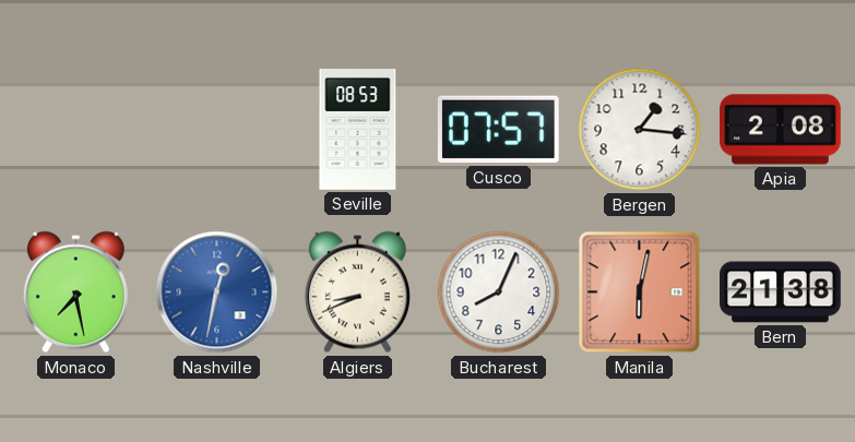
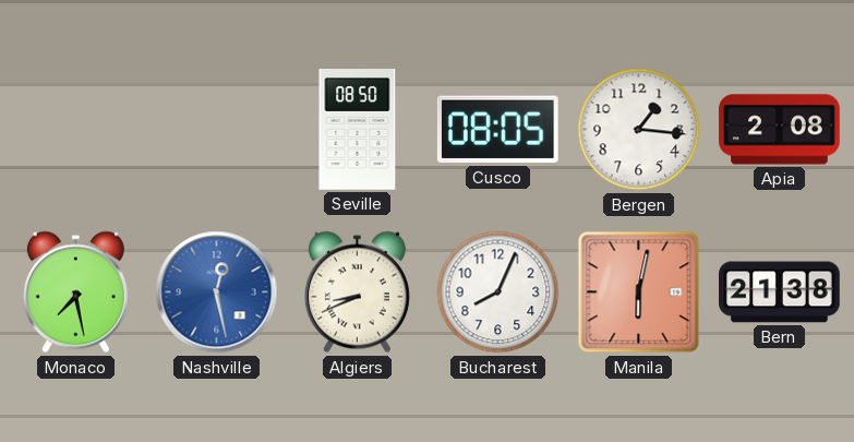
Seville: 08:53 -> 08:50
Cusco: 07:57 -> 08:05
Nashville: 12:32 -> 12:28
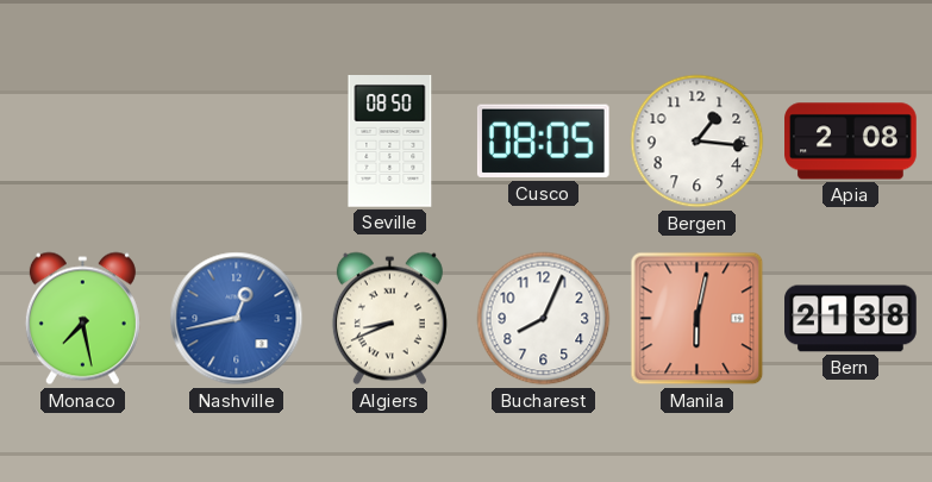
Nashville: 12:28 -> 12:43
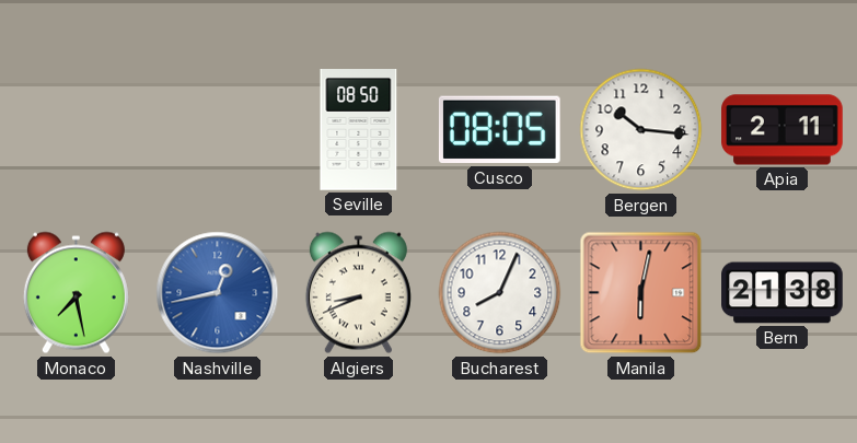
Bergen: 1:16 -> 10:16
Apia: 2:08 -> 2:11
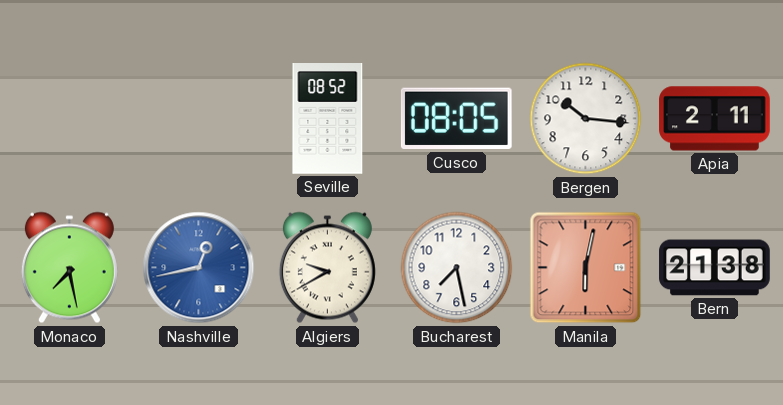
Seville: 08:50 -> 08:52
Algiers: 8:41 -> 9:40
Bucharest: 8:04 -> 7:28
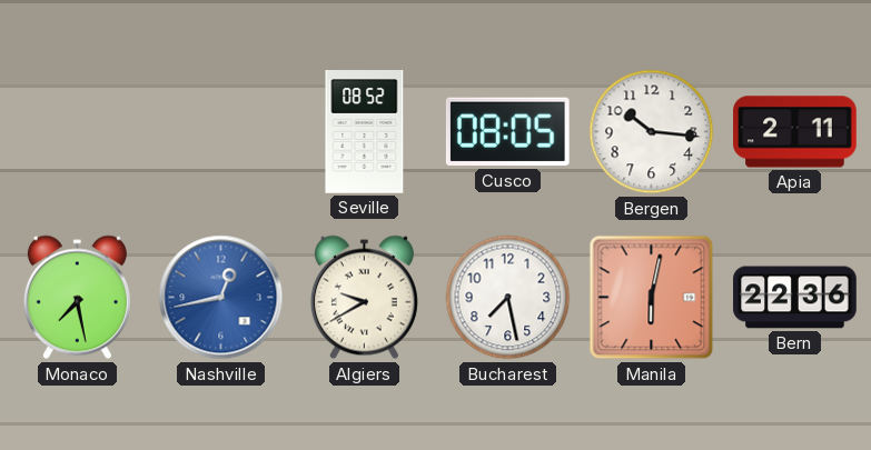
Bern: 21:38 -> 22:36
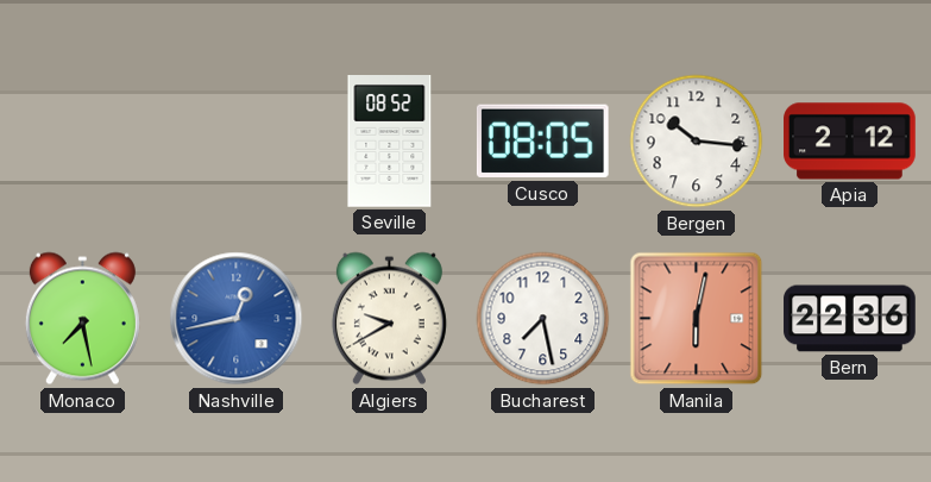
Apia: 2:11 -> 2:12
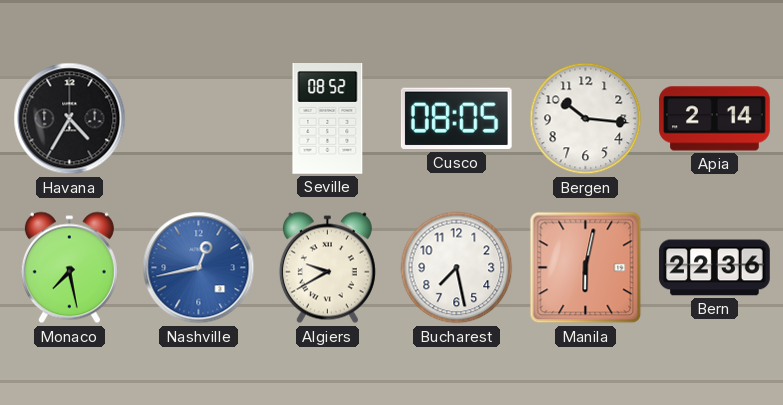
Havana: none -> 4:35
Apia: 2:12 -> 2:14
